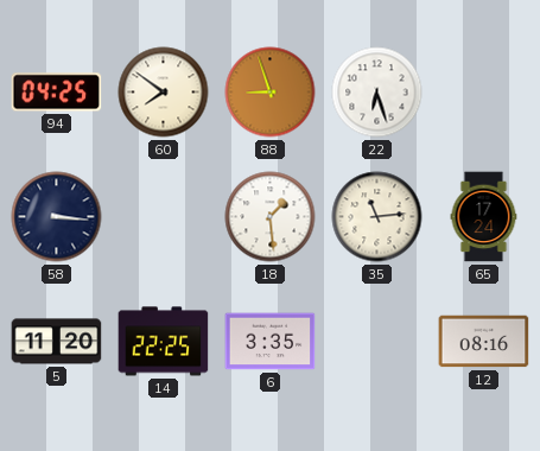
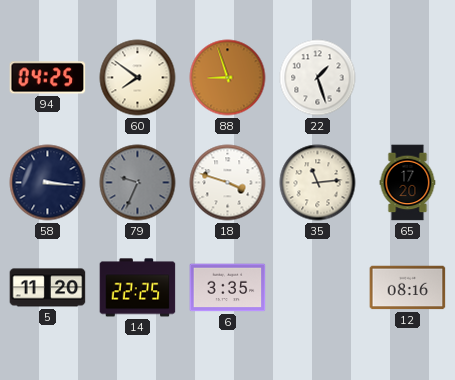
22: 6:27 -> 1:27
79: none -> 9:34
18: 1:29 -> 3:48
65: 17:24 -> 17:20
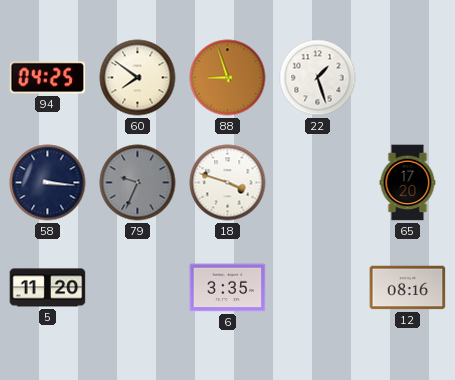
35: 11:14 -> none
14: 22:25 -> none
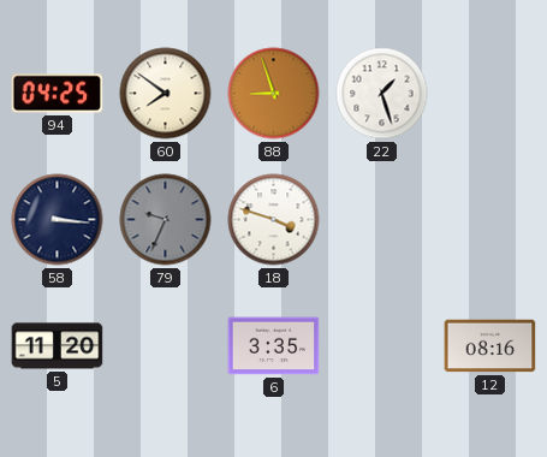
65: 17:20 -> none
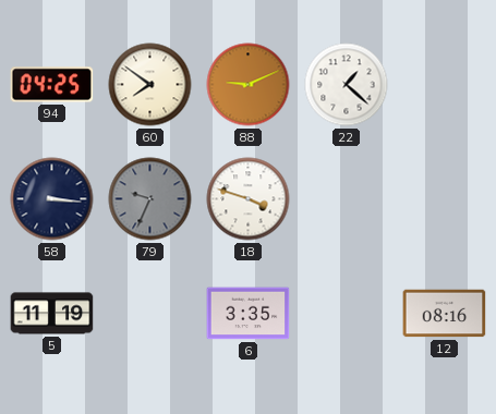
88: 8:57 -> 9:11
22: 1:27 -> 1:22
5: 11:20 -> 11:19
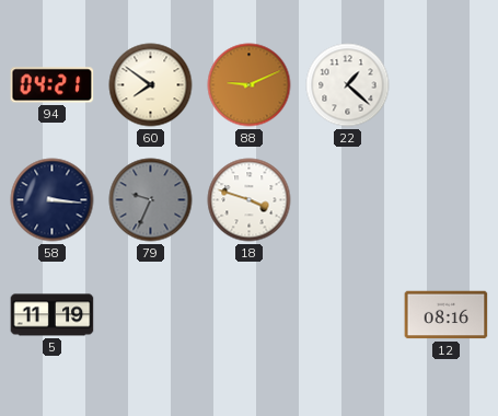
94: 04:25 -> 04:21
6: 3:35 -> none
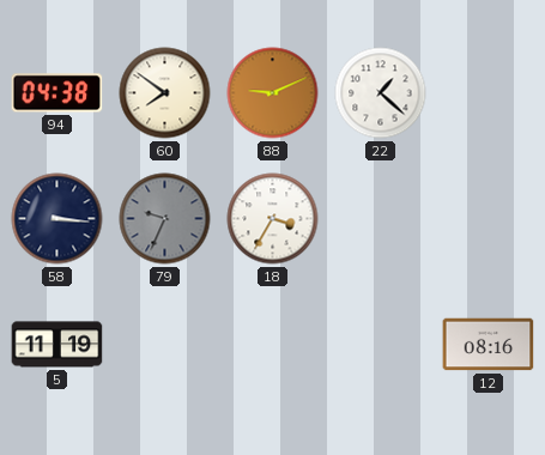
94: 04:21 -> 04:38
18: 3:48 -> 3:35
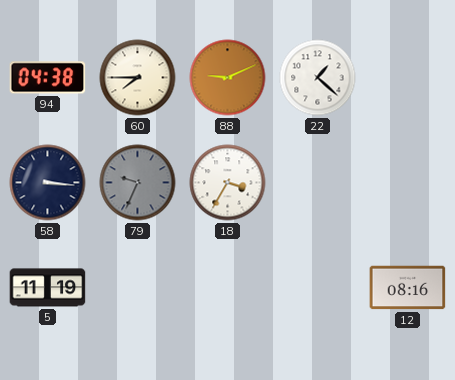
60: 7:51 -> 7:45
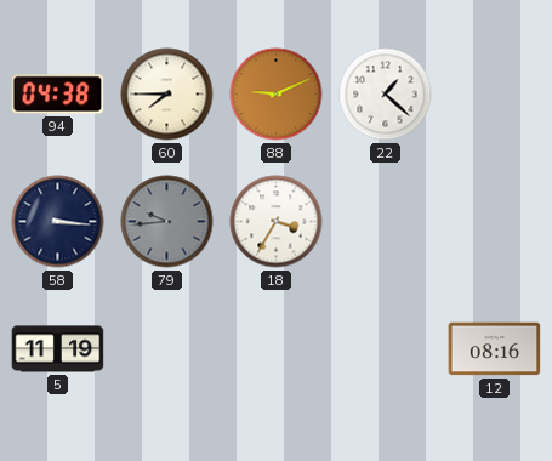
79: 9:34 -> 9:44
